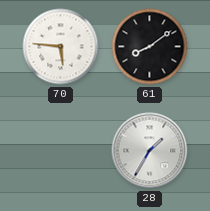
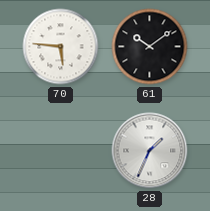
61: 8:09 -> 10:09
28: 1:35 -> 1:34
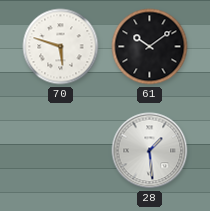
70: 5:46 -> 5:48
28: 1:34 -> 1:29
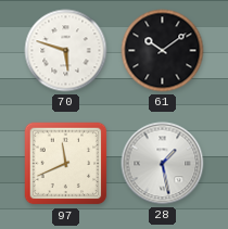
97: none -> 11:41
28: 1:29 -> 1:28
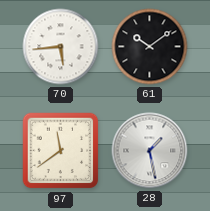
70: 5:48 -> 5:44
97: 11:41 -> 11:39
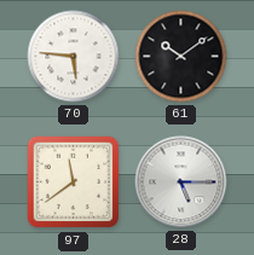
70: 5:44 -> 5:46
28: 1:28 -> 5:15
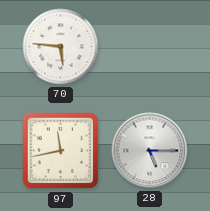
61: 10:09 -> none
97: 11:39 -> 11:43
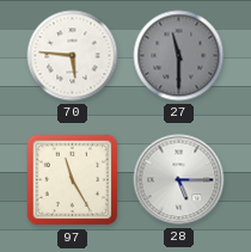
27: none -> 11:30
97: 11:43 -> 11:25
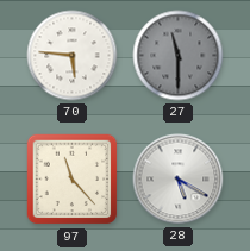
97: 11:25 -> 11:23
28: 5:15 -> 5:20
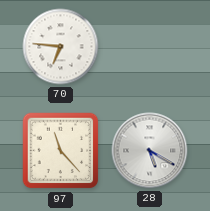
70: 5:46 -> 6:46
27: 11:30 -> none
